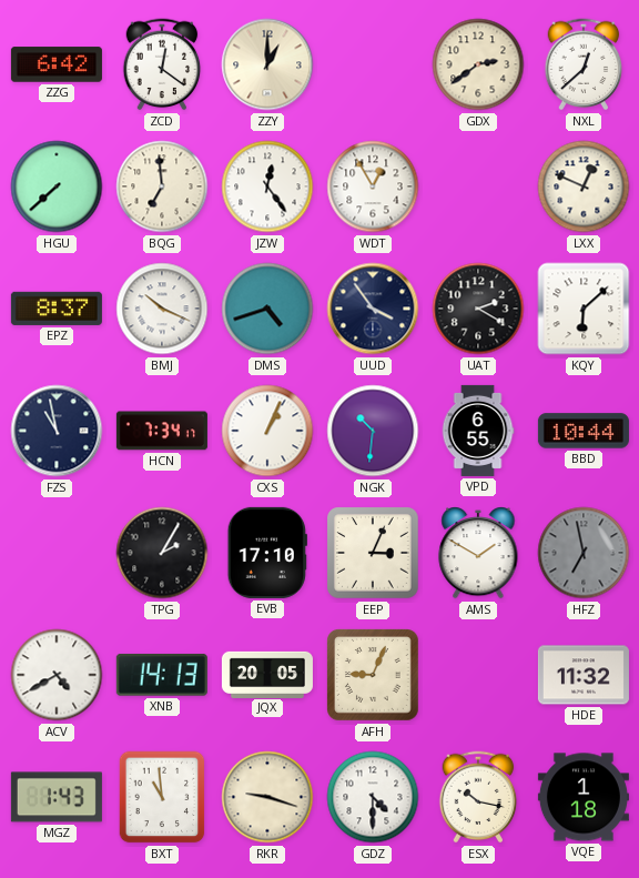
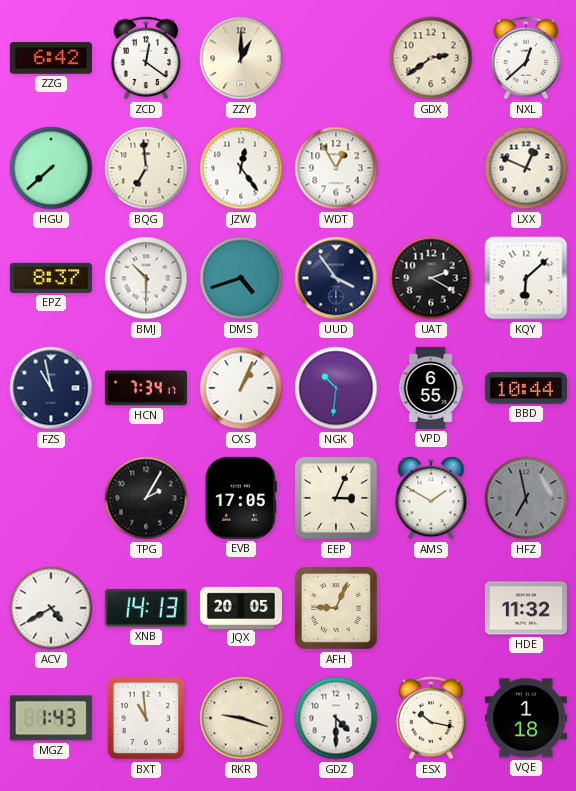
BMJ: 10:19 -> 10:30
EVB: 17:10 -> 17:05
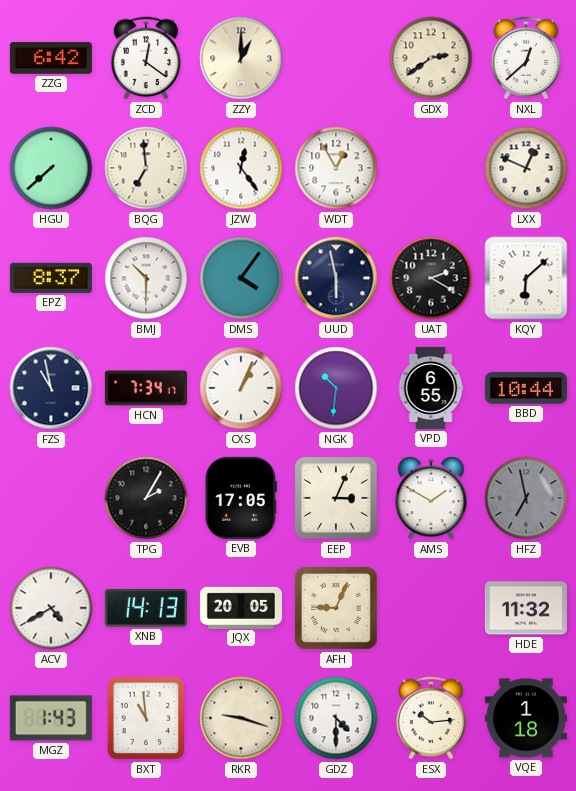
DMS: 4:42 -> 4:06
UUD: 3:54 -> 5:58
ESX: 10:17 -> 10:14
